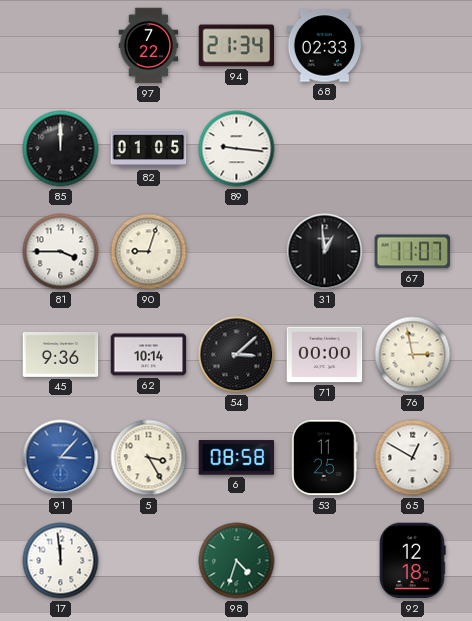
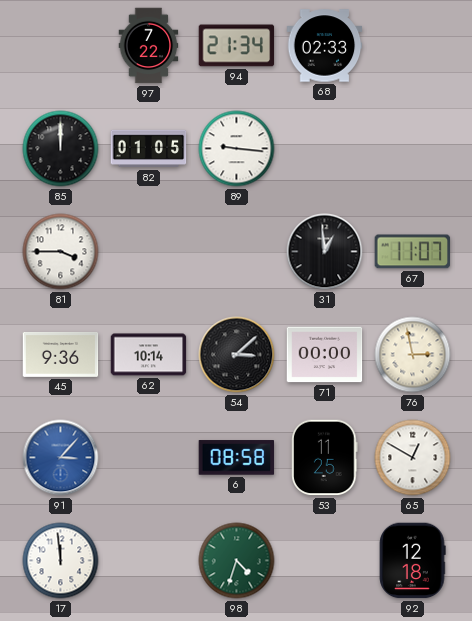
90: 9:03 -> none
5: 3:25 -> none
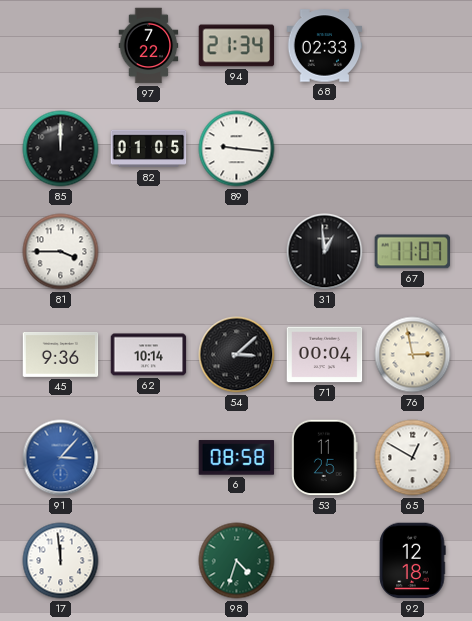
71: 00:00 -> 00:04
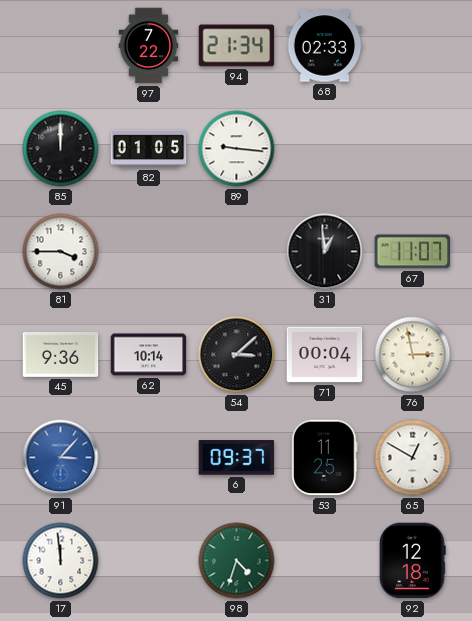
6: 08:58 -> 09:37
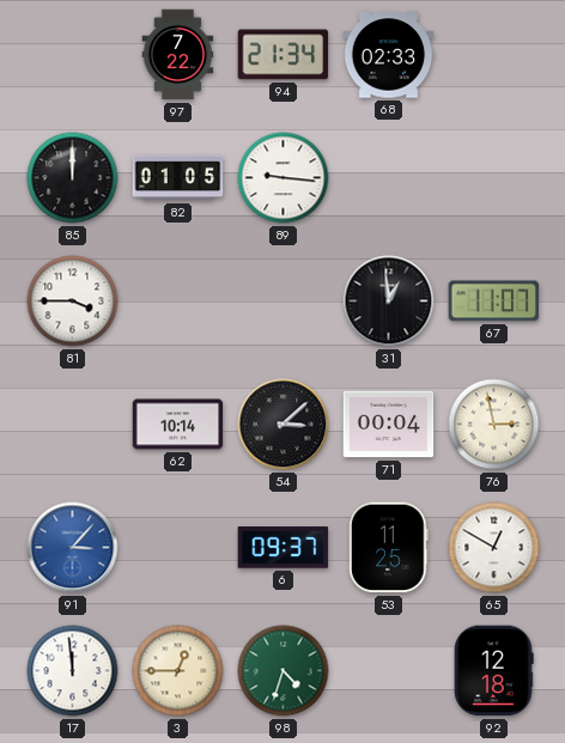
45: 9:36 -> none
3: none -> 12:45
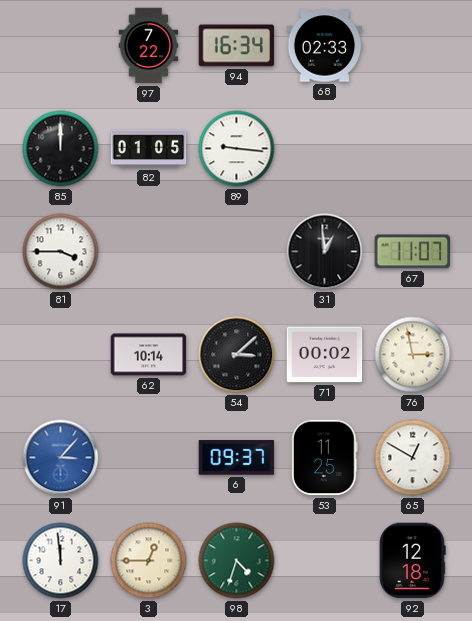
94: 21:34 -> 16:34
71: 00:04 -> 00:02
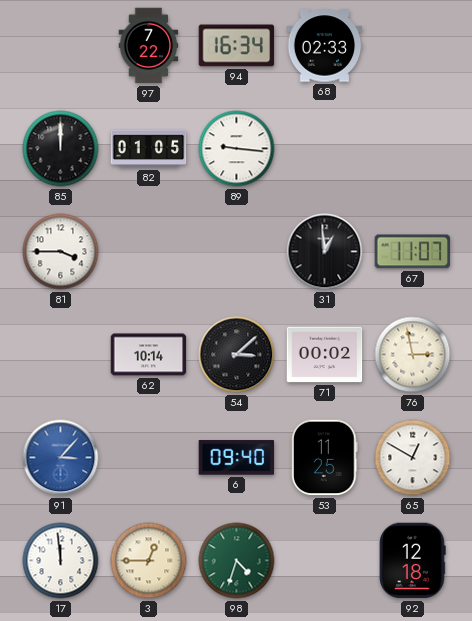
6: 09:37 -> 09:40
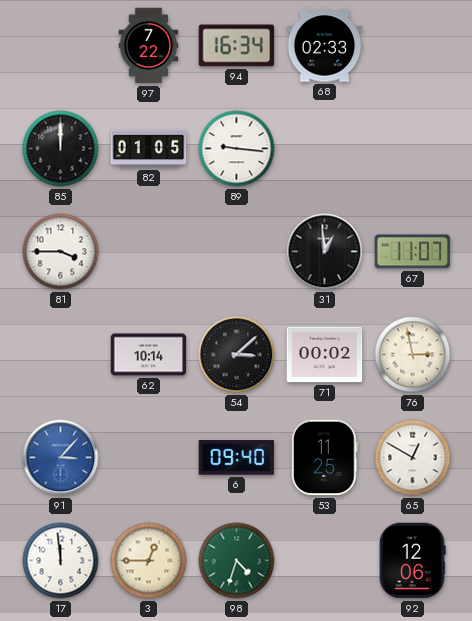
92: 12:18 -> 12:06
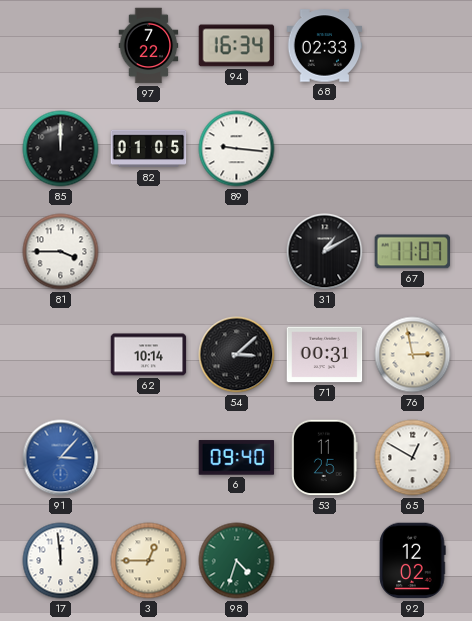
31: 12:59 -> 1:10
71: 00:02 -> 00:31
92: 12:06 -> 12:02
